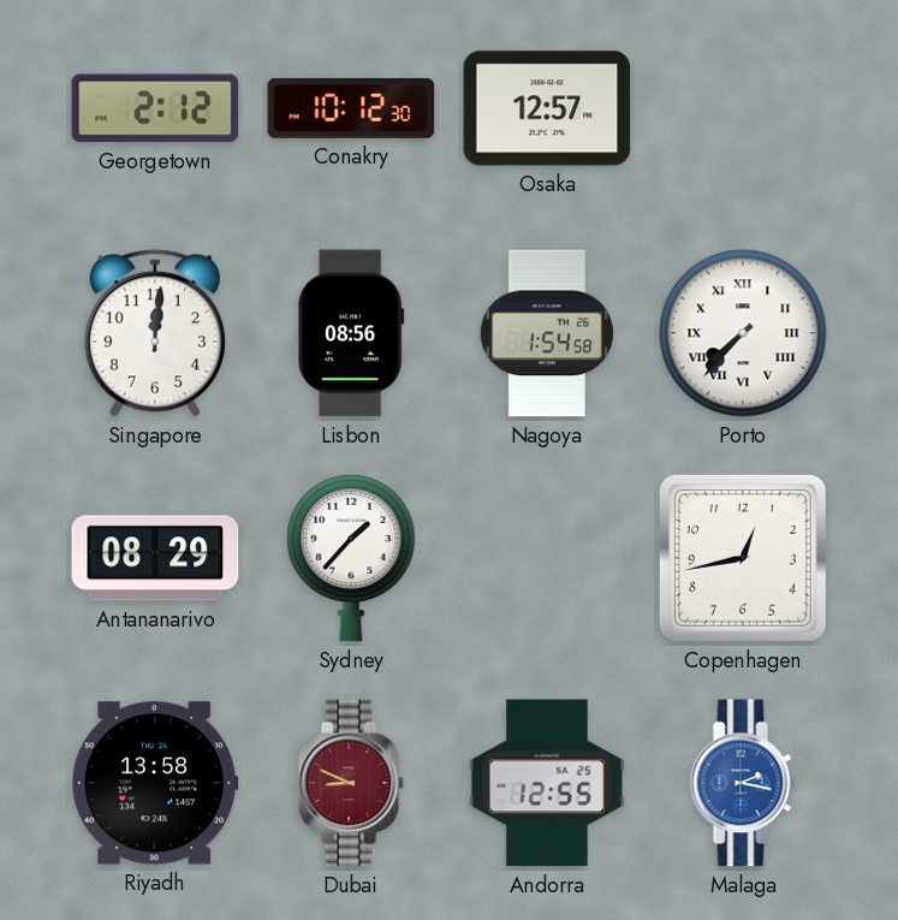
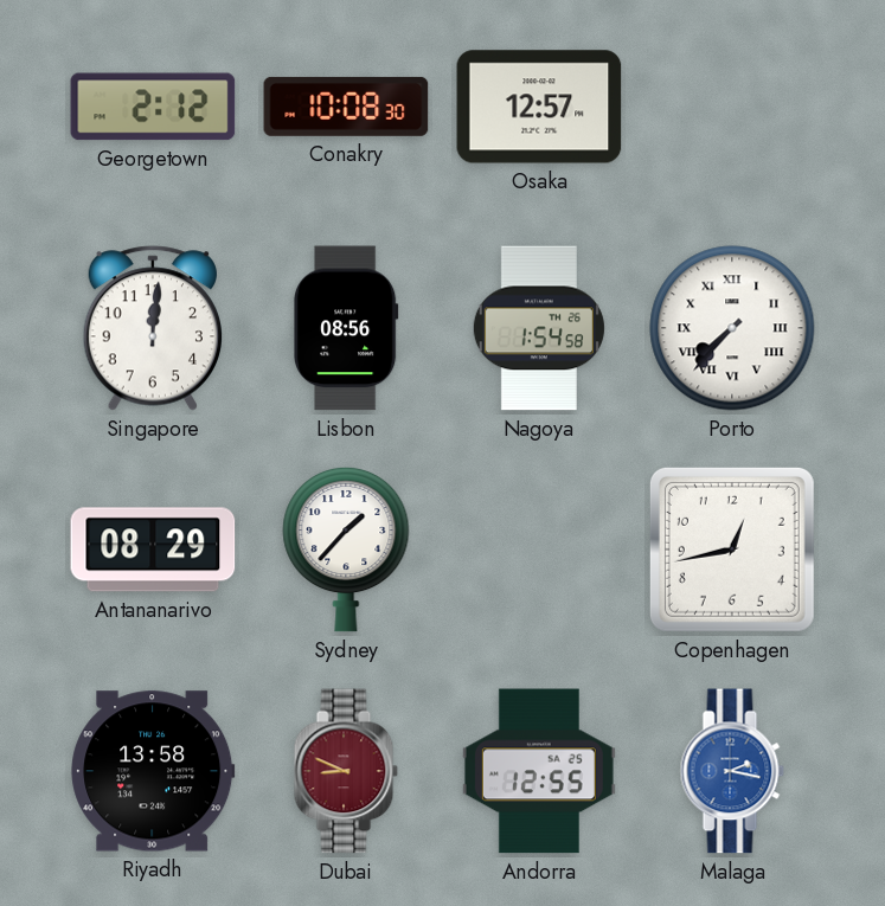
Conakry: 10:12 -> 10:08
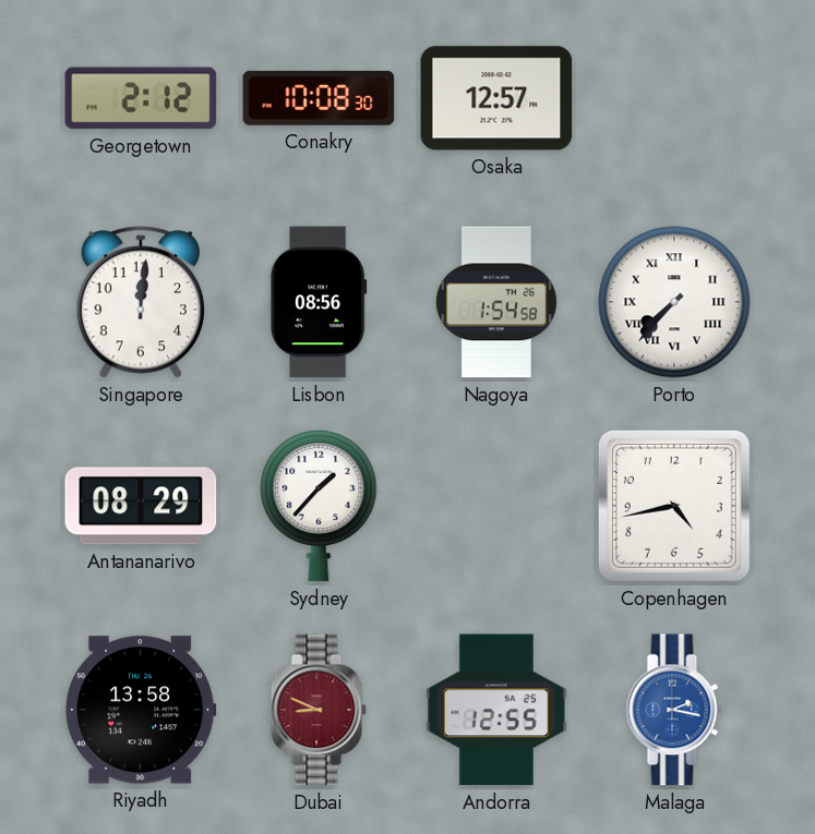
Copenhagen: 12:43 -> 4:43
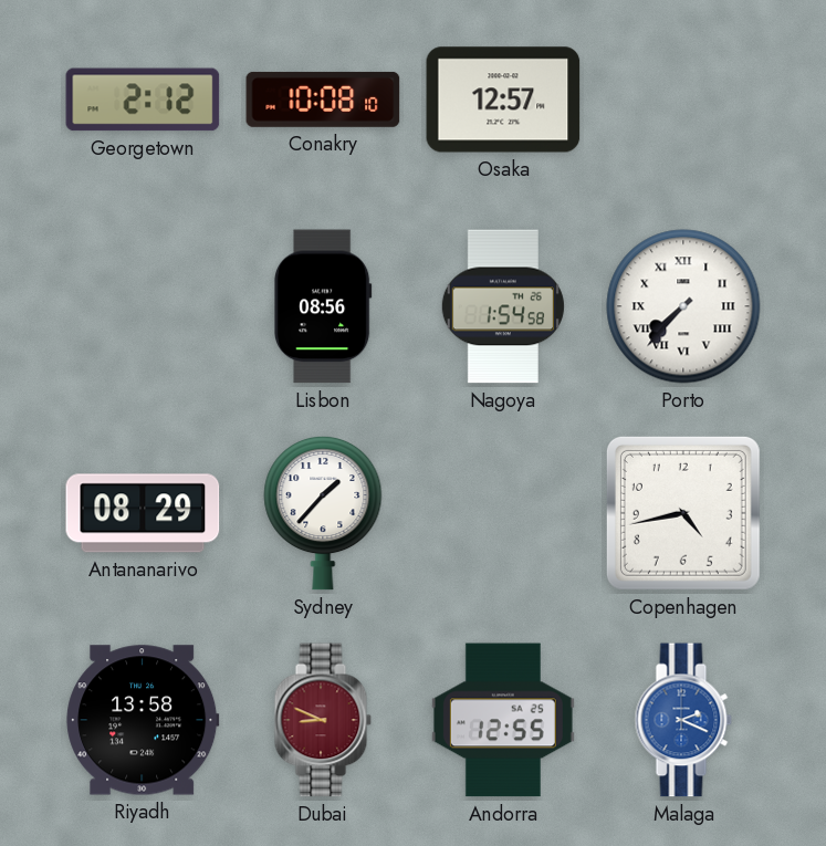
Conakry: 10:08:30 -> 10:08:10
Singapore: 12:01 -> none
Malaga: 2:17 -> 2:19
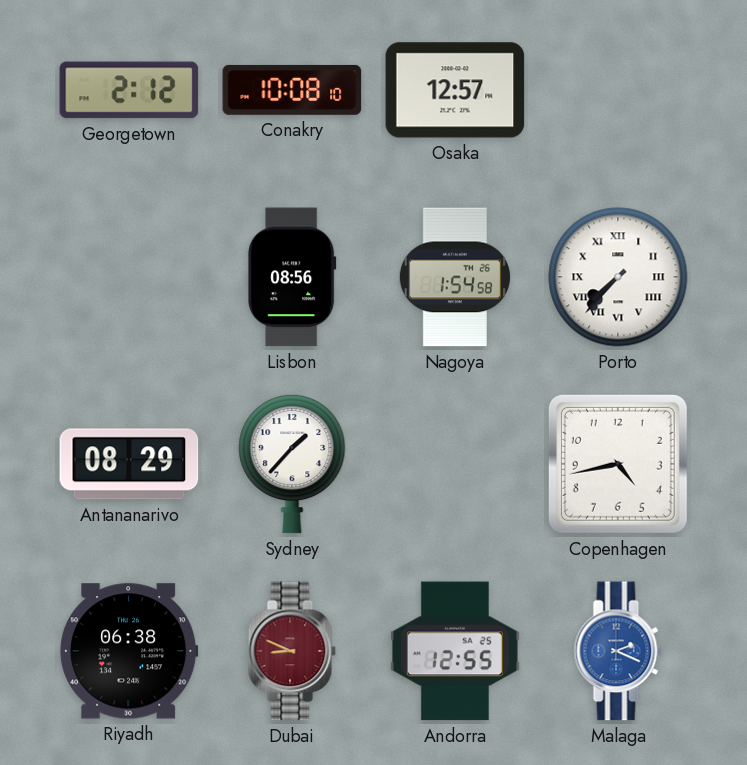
Riyadh: 13:58 -> 06:38
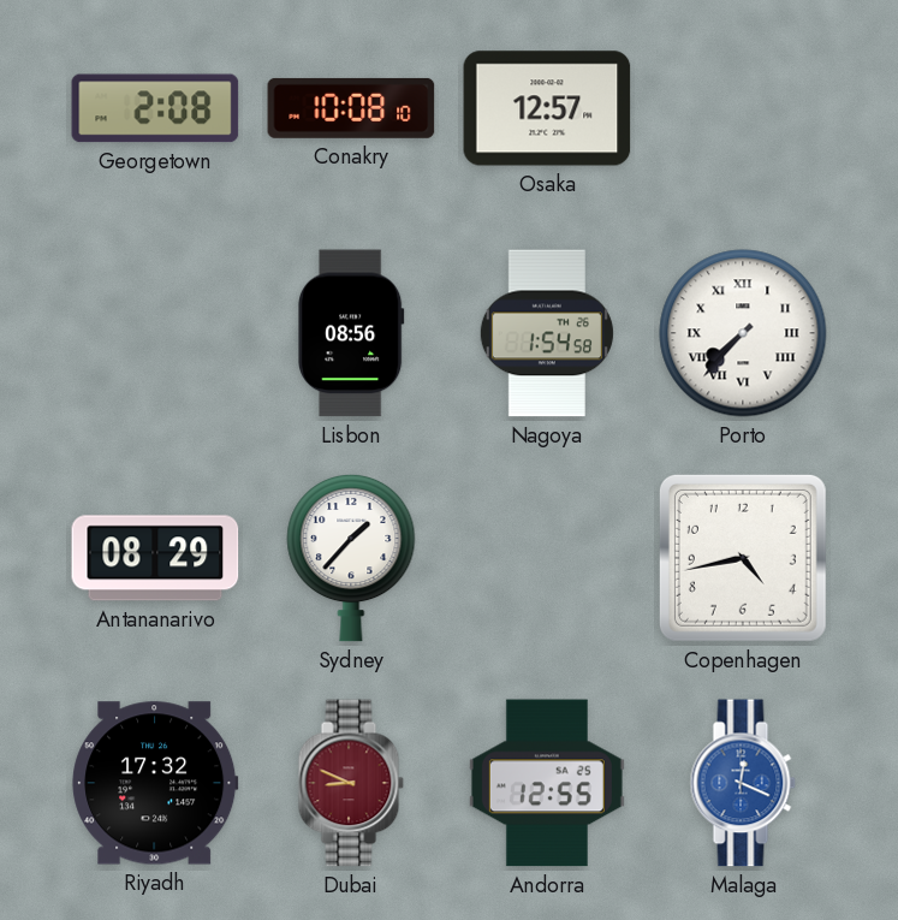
Georgetown: 2:12 -> 2:08
Riyadh: 06:38 -> 17:32
Malaga: 2:19 -> 12:19
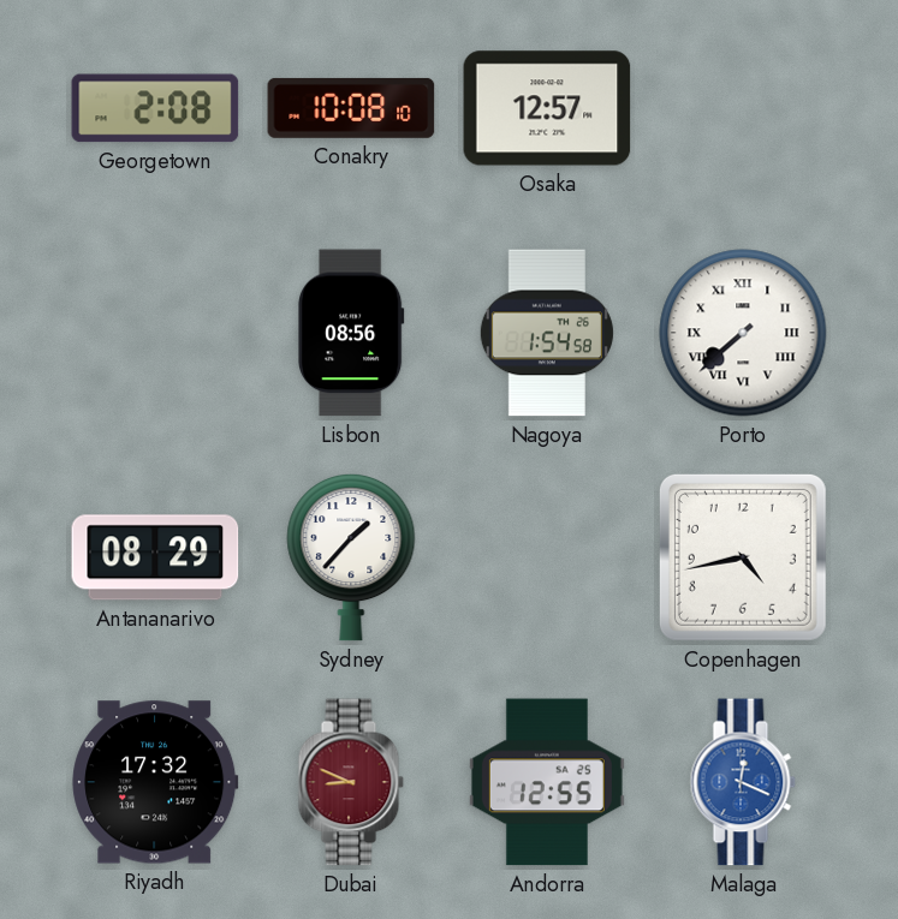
Porto: 7:37 -> 7:38
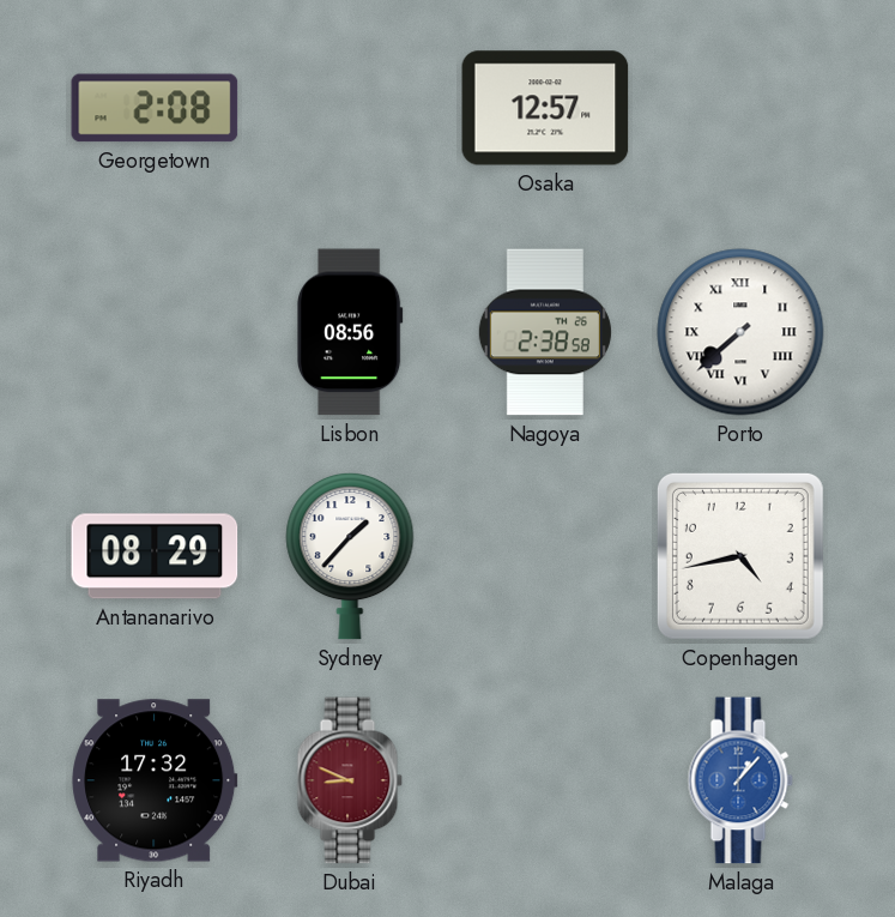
Conakry: 10:08 -> none
Nagoya: 1:54 -> 2:38
Andorra: 12:55 -> none
Malaga: 12:19 -> 1:07
